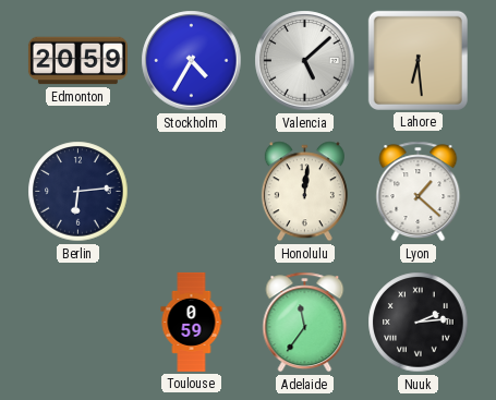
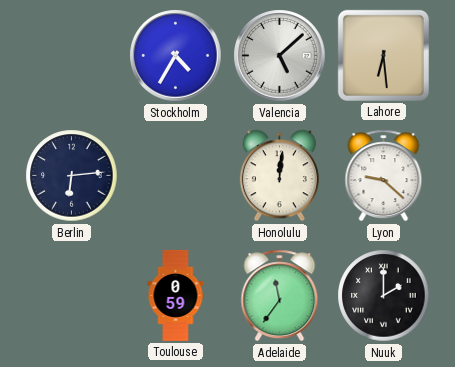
Edmonton: 20:59 -> none
Lyon: 1:22 -> 9:22
Nuuk: 2:14 -> 2:00
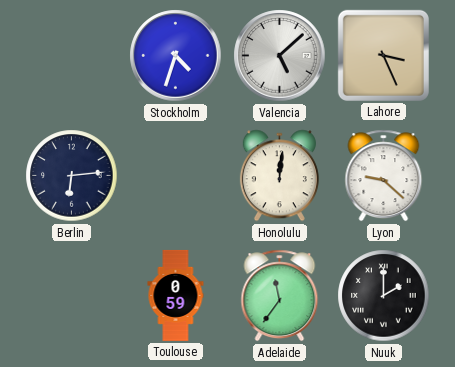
Stockholm: 4:35 -> 4:33
Lahore: 6:29 -> 3:26
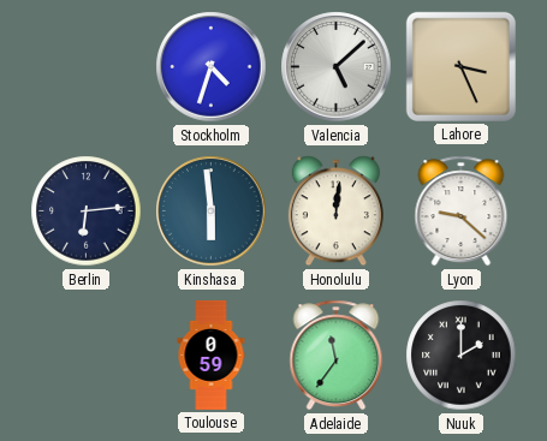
Kinshasa: none -> 5:59
